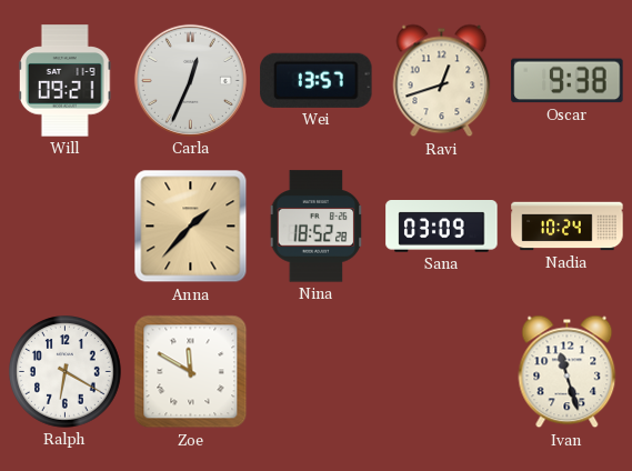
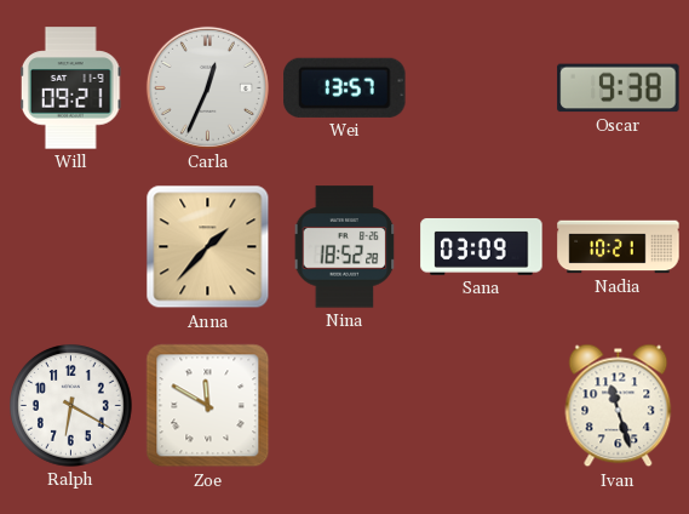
Ravi: 12:42 -> none
Nadia: 10:24 -> 10:21
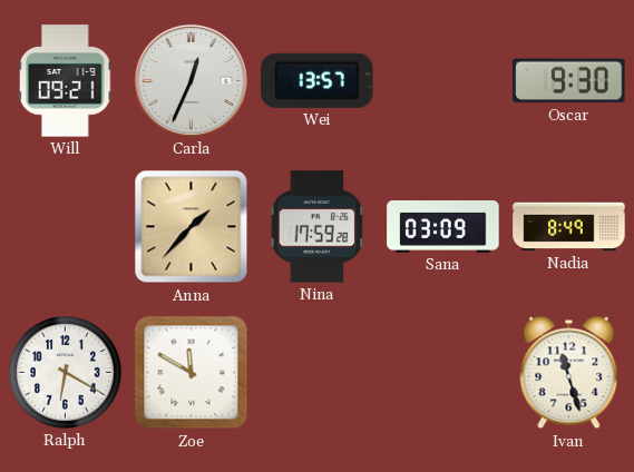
Oscar: 9:38 -> 9:30
Nina: 18:52 -> 17:59
Nadia: 10:21 -> 8:49
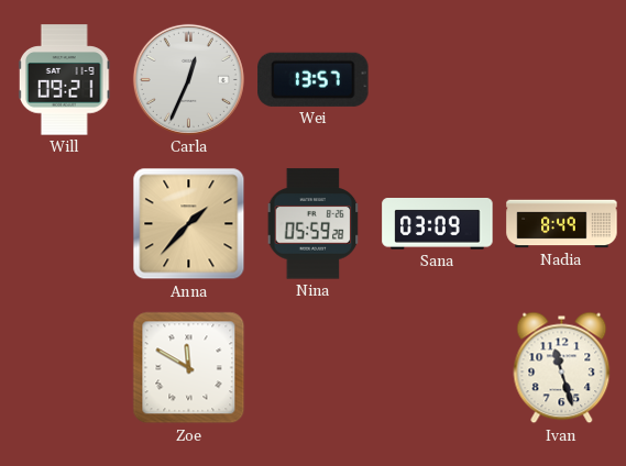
Oscar: 9:30 -> none
Nina: 17:59 -> 05:59
Ralph: 6:20 -> none
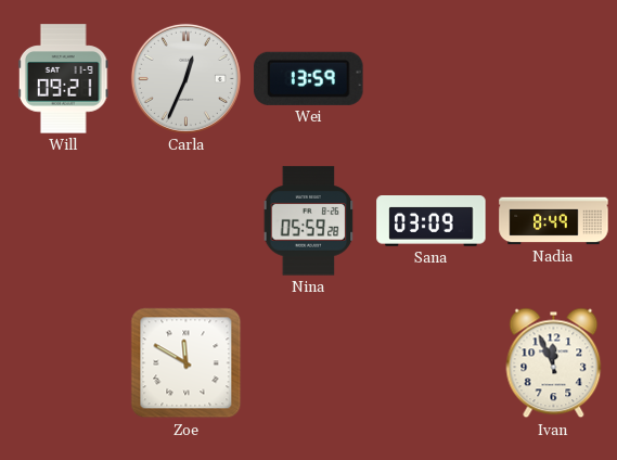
Wei: 13:57 -> 13:59
Anna: 1:37 -> none
Ivan: 11:27 -> 11:56
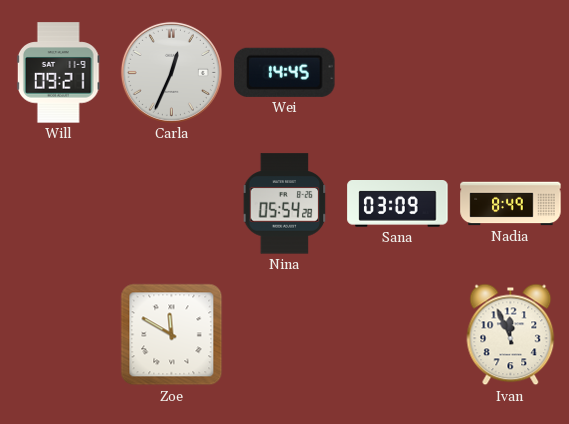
Wei: 13:59 -> 14:45
Nina: 05:59 -> 05:54
